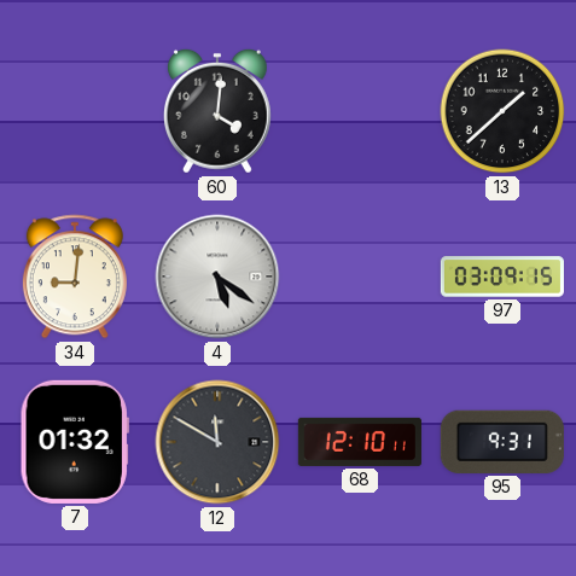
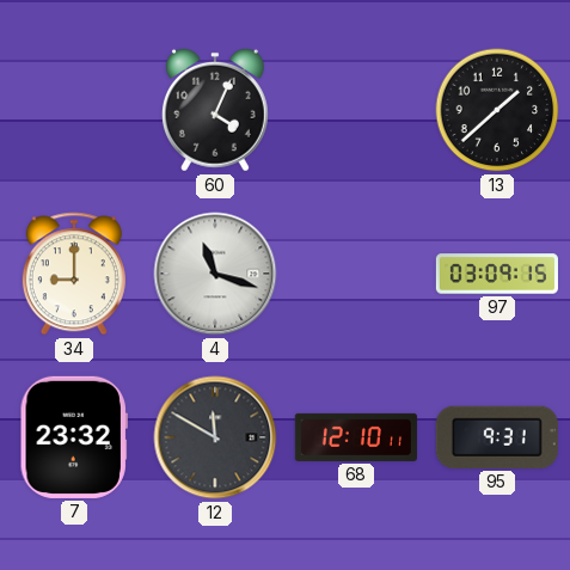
60: 4:01 -> 4:04
34: 9:01 -> 9:00
4: 5:21 -> 11:18
7: 01:32 -> 23:32
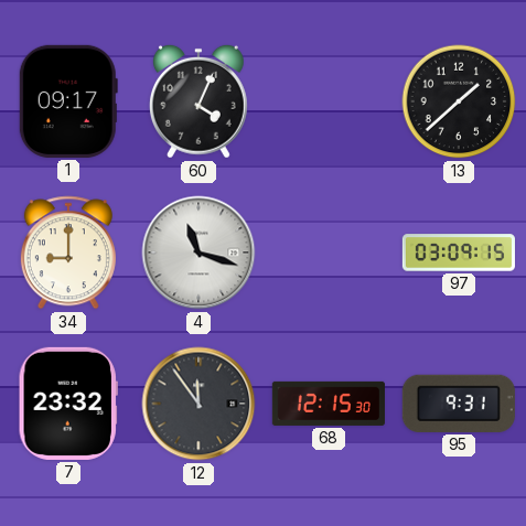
1: none -> 09:17
12: 11:50 -> 11:54
68: 12:10 -> 12:15
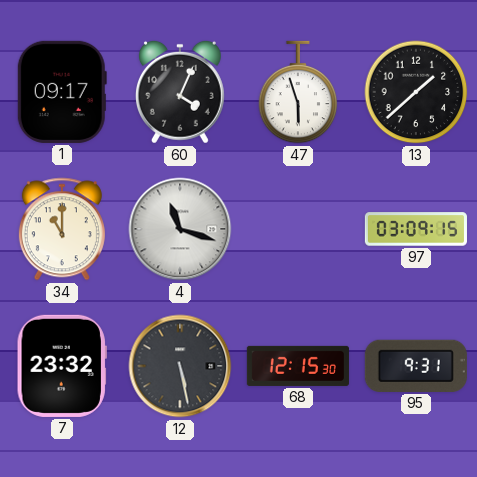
47: none -> 5:57
34: 9:00 -> 11:00
12: 11:54 -> 5:28
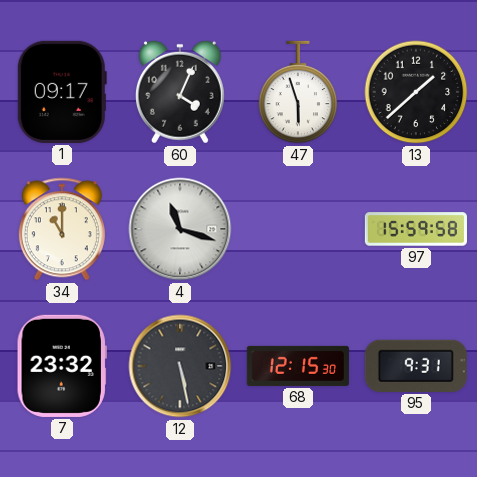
97: 03:09 -> 15:59
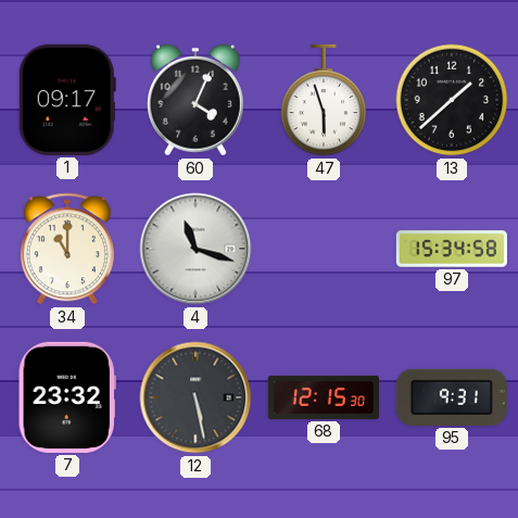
97: 15:59 -> 15:34
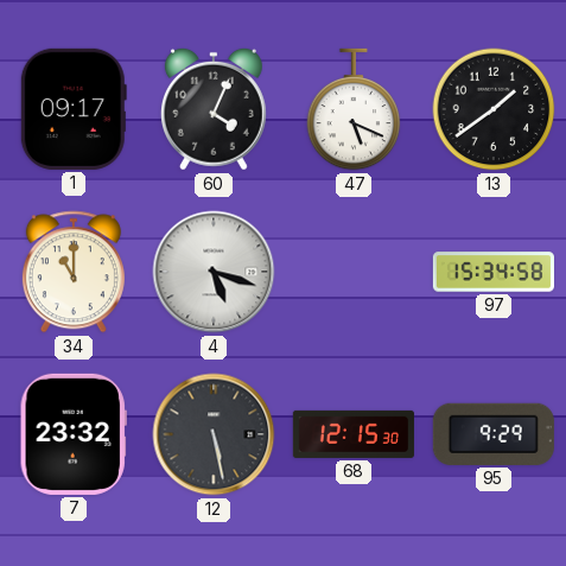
47: 5:57 -> 5:19
13: 1:38 -> 1:39
4: 11:18 -> 5:18
95: 9:31 -> 9:29
